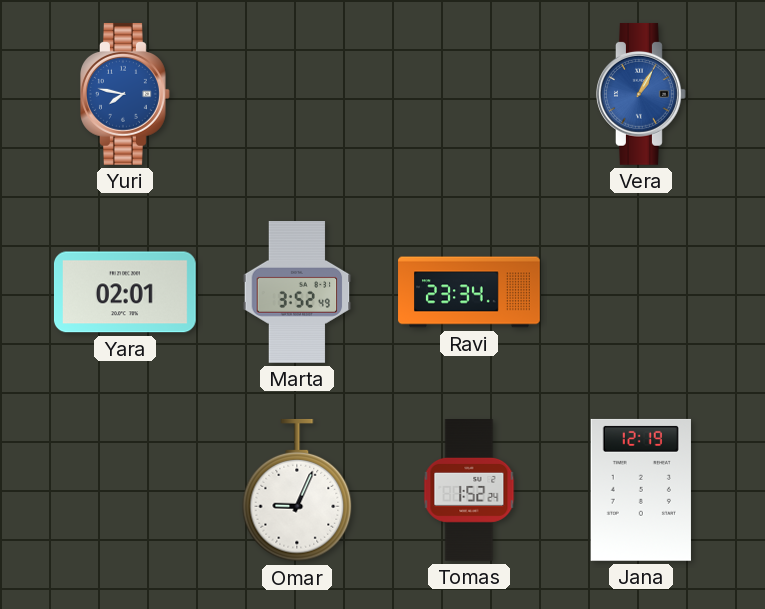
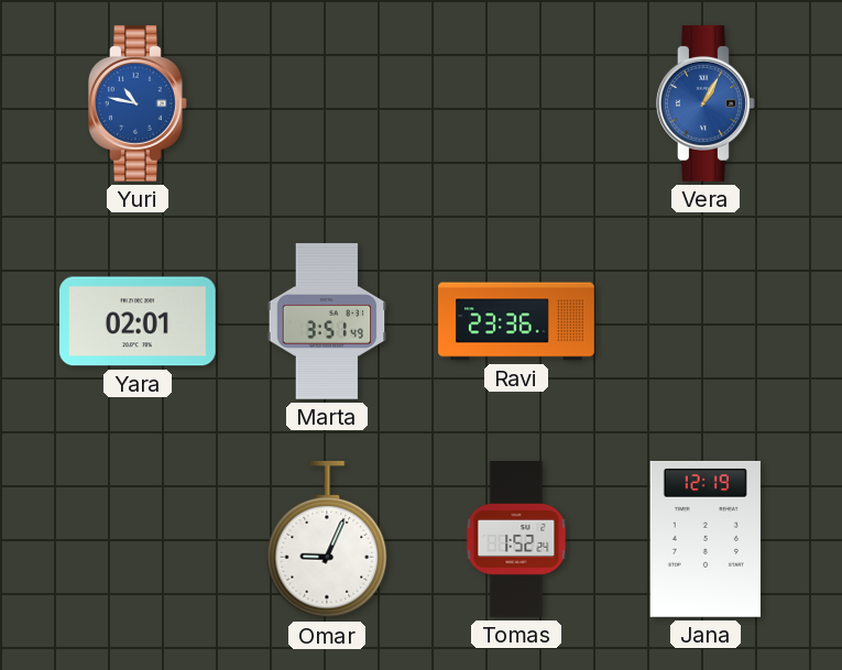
Yuri: 7:47 -> 10:47
Marta: 3:52 -> 3:51
Ravi: 23:34 -> 23:36
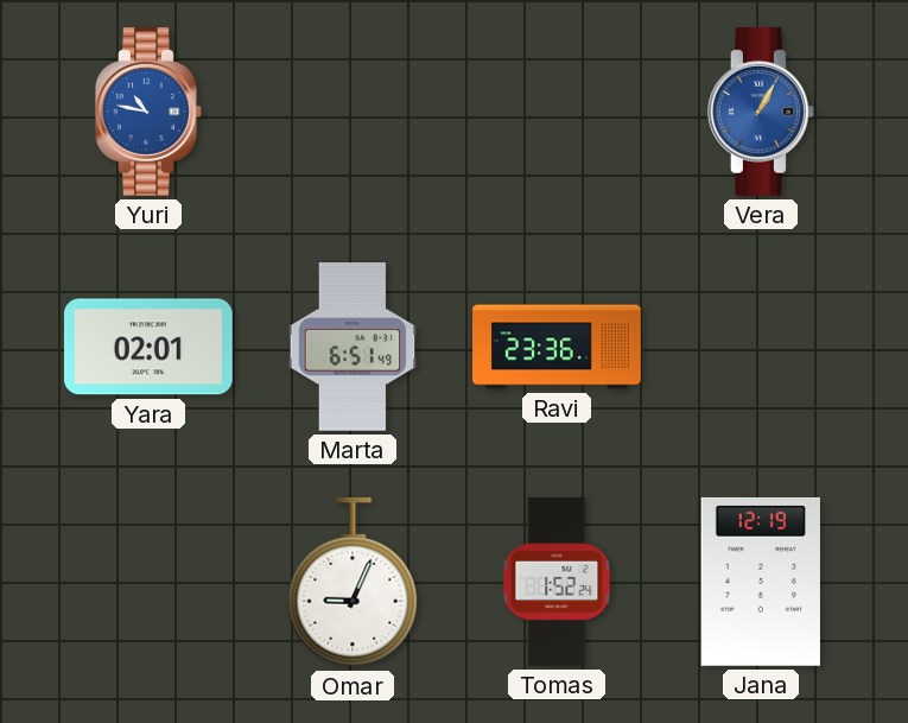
Marta: 3:51 -> 6:51
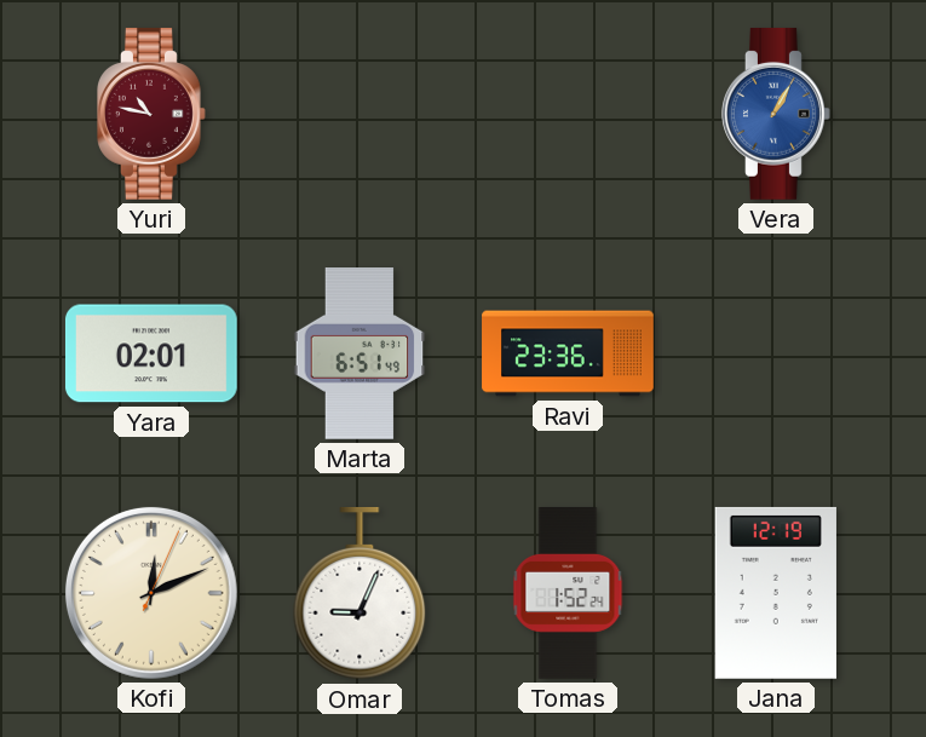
Yuri dial: blue -> burgundy
Kofi: none -> 12:11
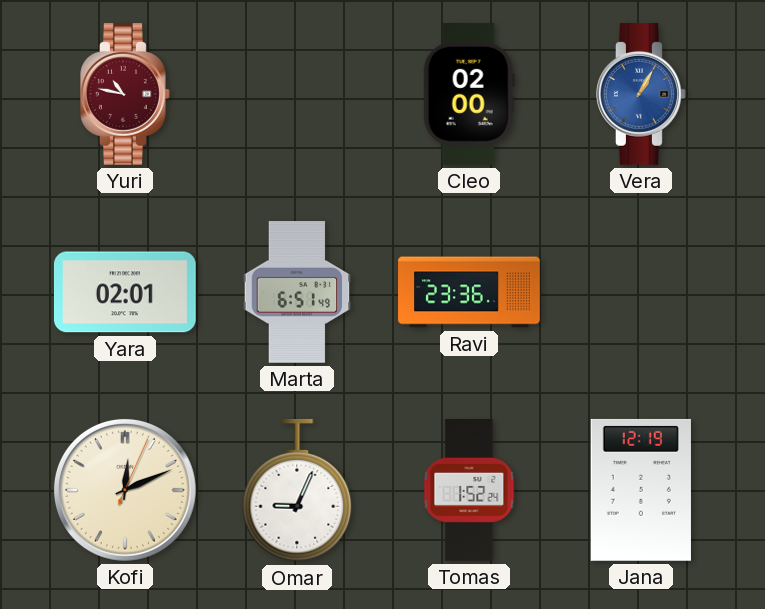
Cleo: none -> 02:00
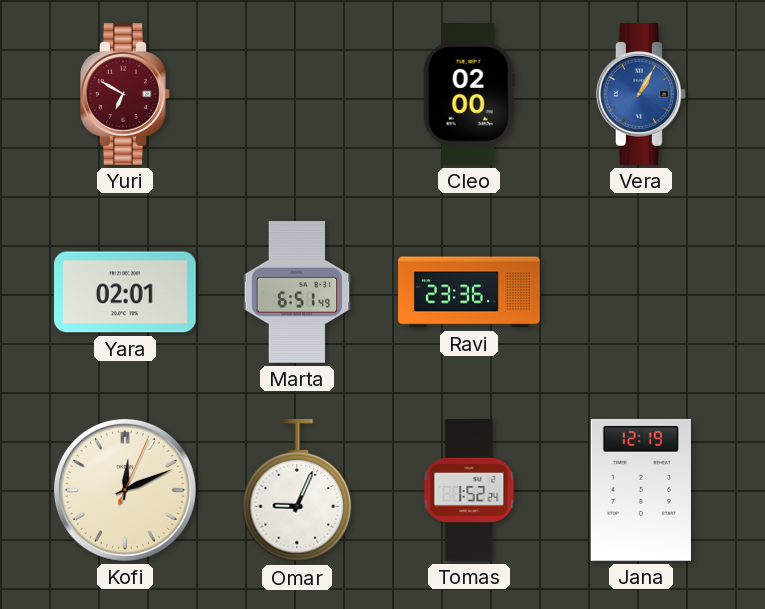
Yuri: 10:47 -> 6:50
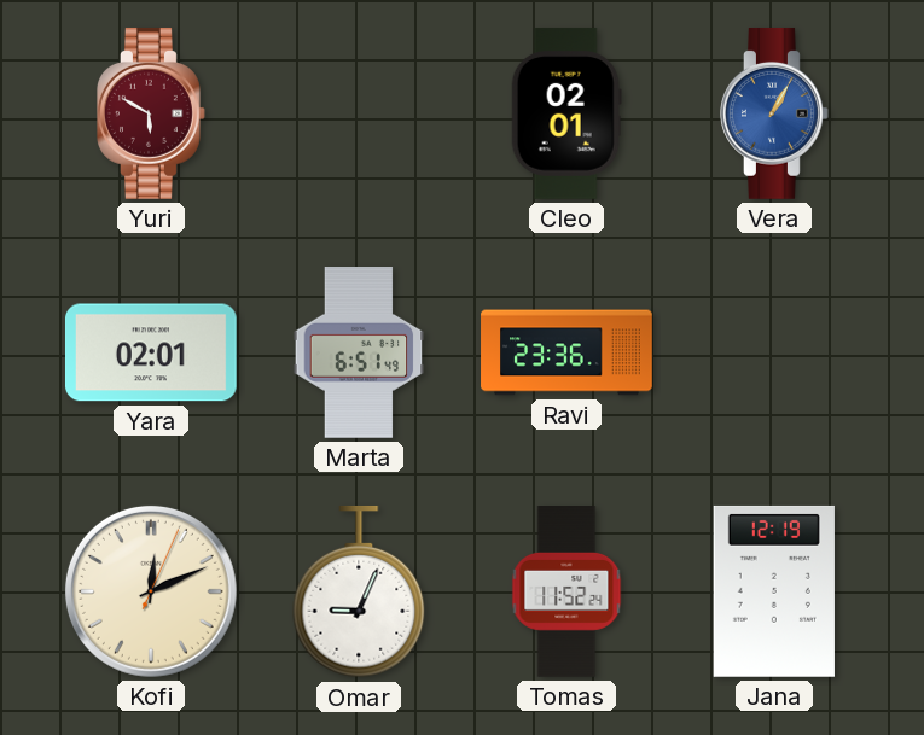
Yuri: 6:50 -> 5:50
Cleo: 02:00 -> 02:01
Tomas: 1:52 -> 11:52
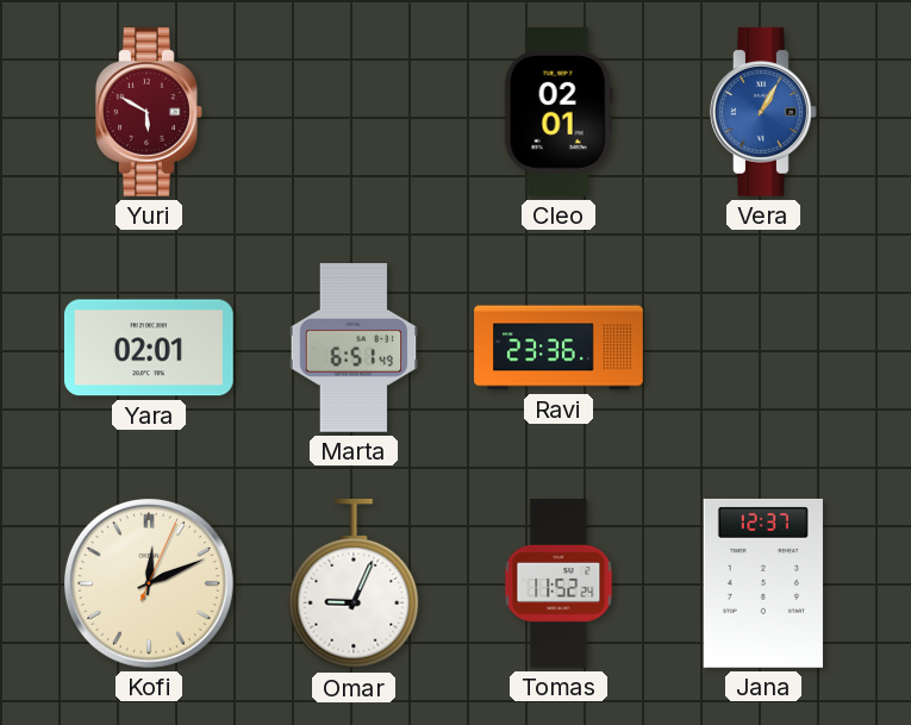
Jana: 12:19 -> 12:37
